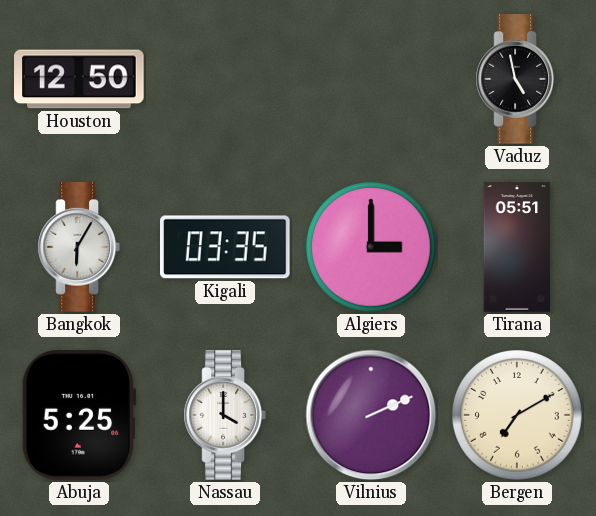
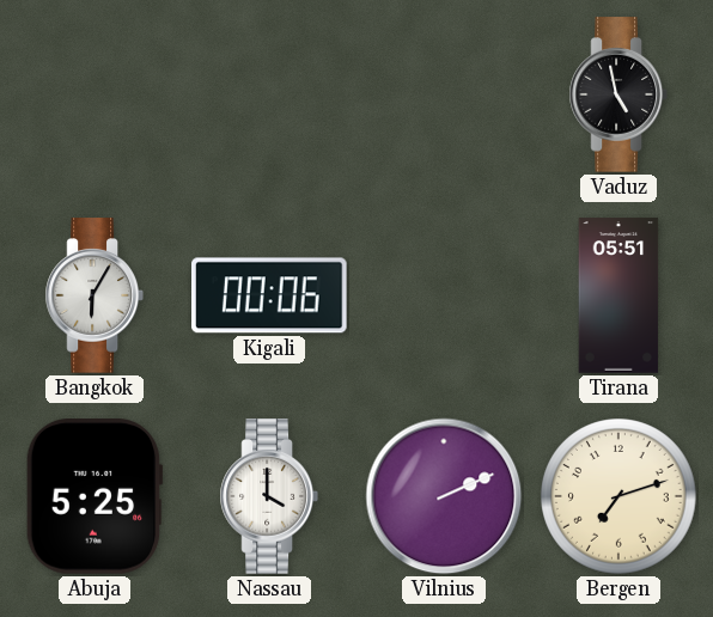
Houston: 12:50 -> none
Kigali: 03:35 -> 00:06
Algiers: 3:00 -> none
Bergen: 7:10 -> 7:12
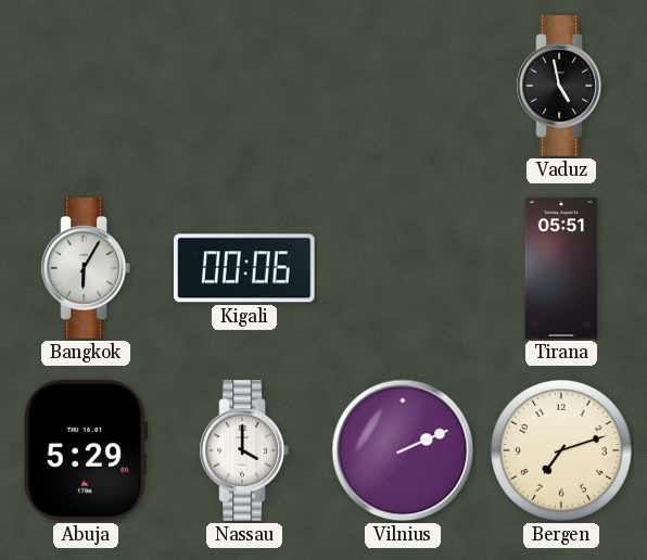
Abuja: 5:25 -> 5:29
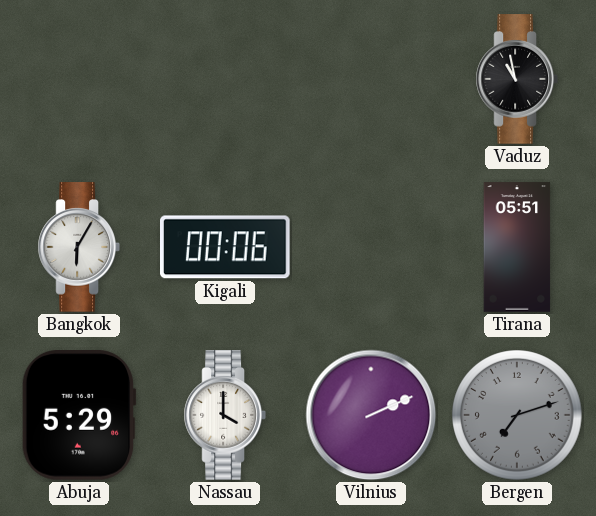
Vaduz: 4:58 -> 10:58
Bergen dial: cream -> grey
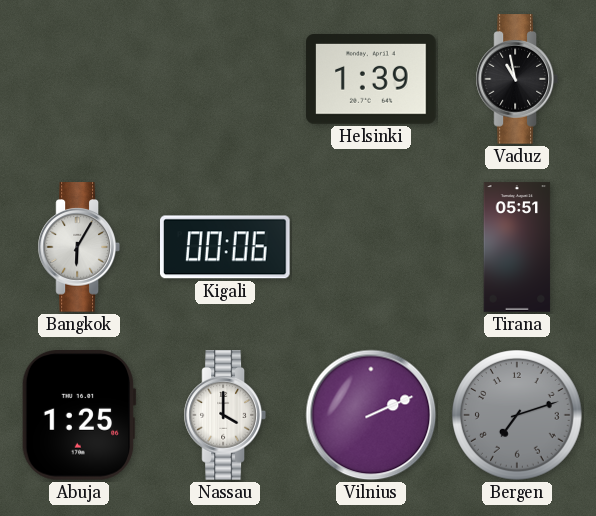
Helsinki: none -> 1:39
Abuja: 5:29 -> 1:25
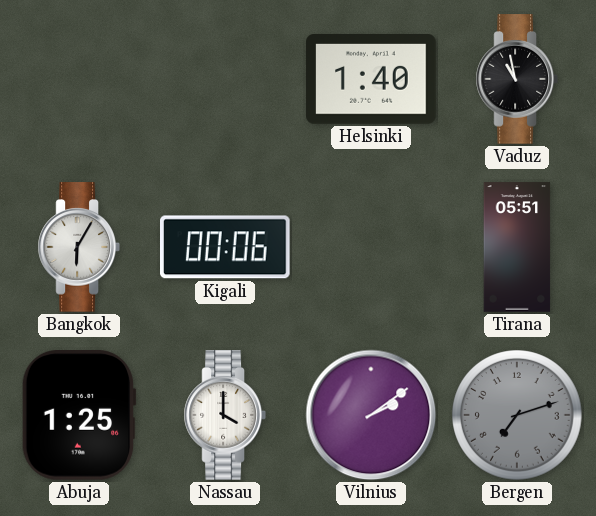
Helsinki: 1:39 -> 1:40
Vilnius: 2:11 -> 2:09
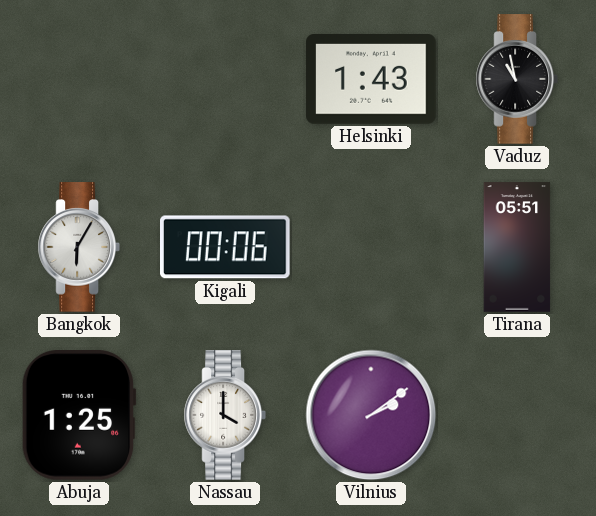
Helsinki: 1:40 -> 1:43
Bergen: 7:12 -> none
